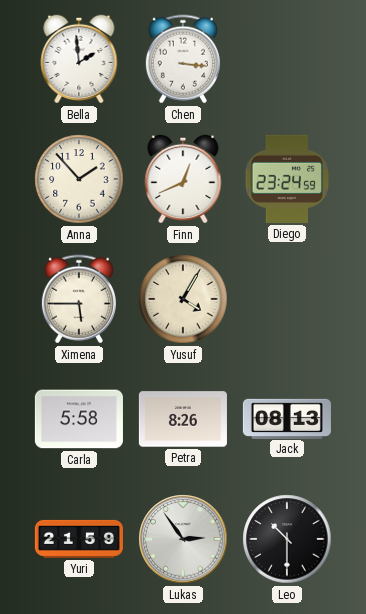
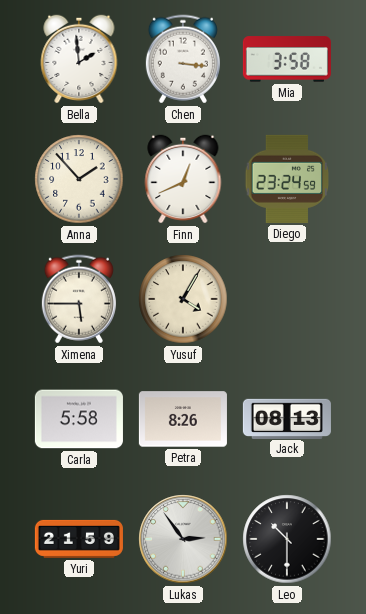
Mia: none -> 3:58
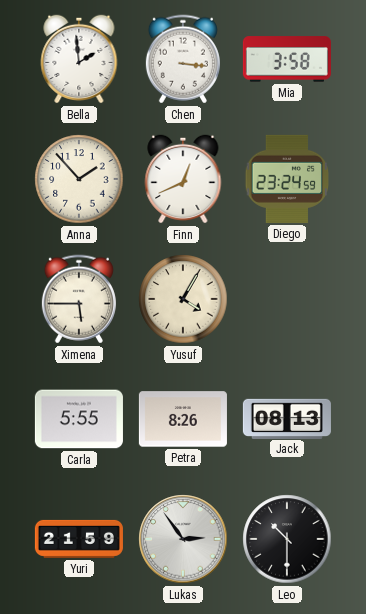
Carla: 5:58 -> 5:55
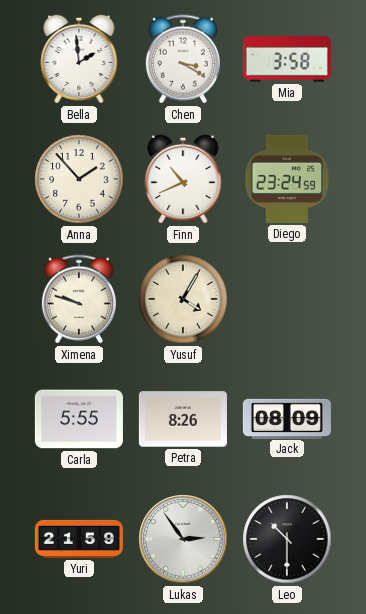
Chen: 3:16 -> 3:20
Finn: 12:41 -> 10:41
Ximena: 5:45 -> 9:48
Jack: 08:13 -> 08:09
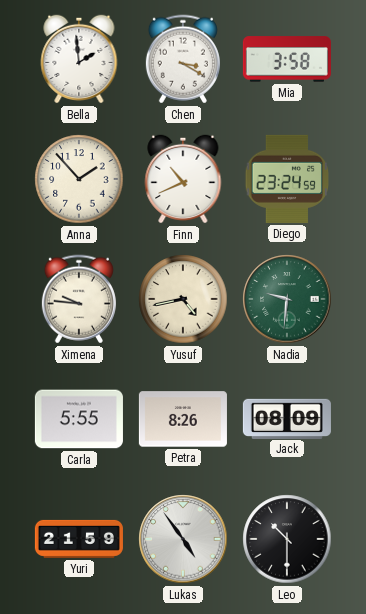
Ximena: 9:48 -> 9:46
Yusuf: 4:05 -> 4:43
Nadia: none -> 9:31
Lukas: 2:54 -> 4:54
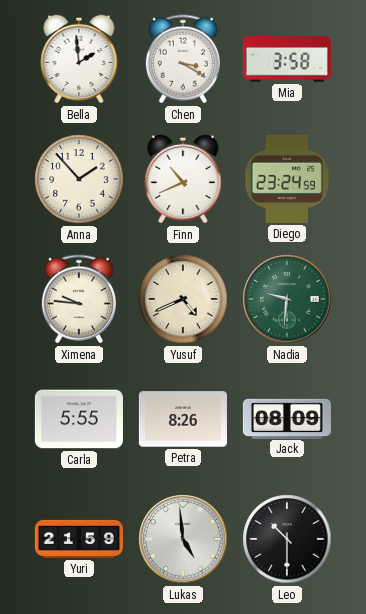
Yusuf: 4:43 -> 4:41
Lukas: 4:54 -> 4:59
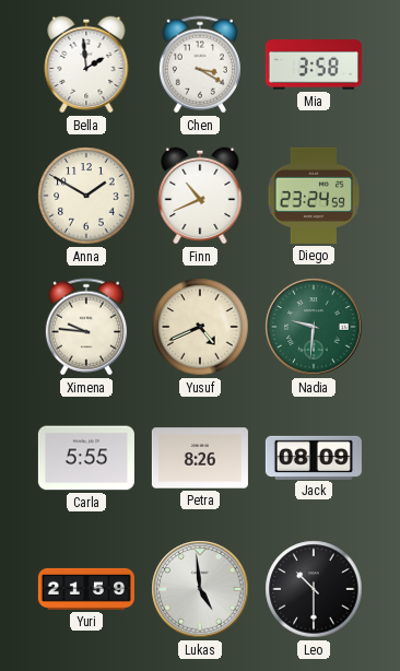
Anna: 1:53 -> 1:50
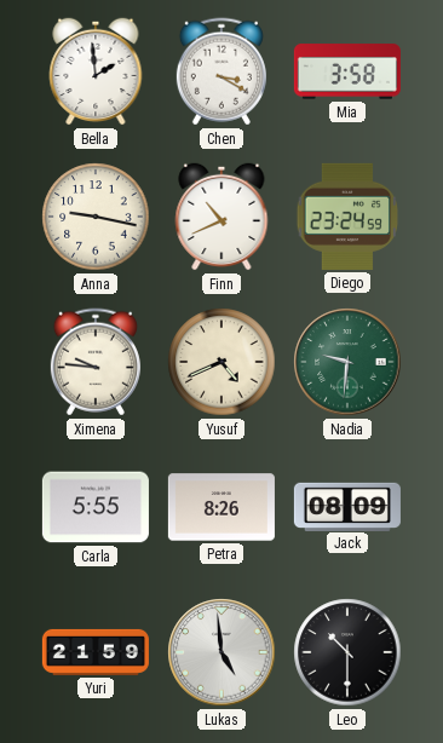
Anna: 1:50 -> 9:17
